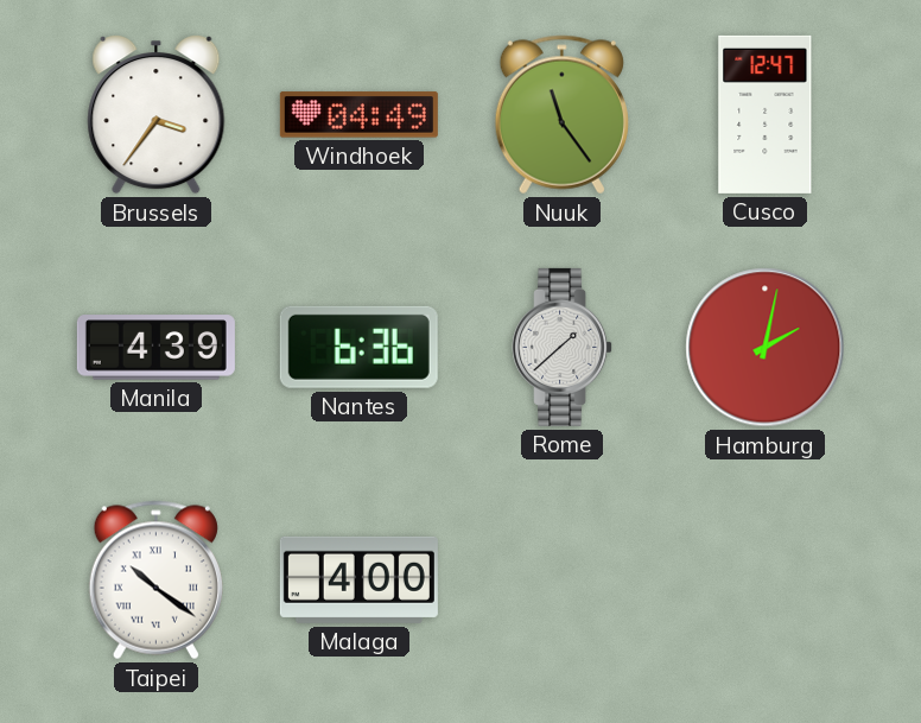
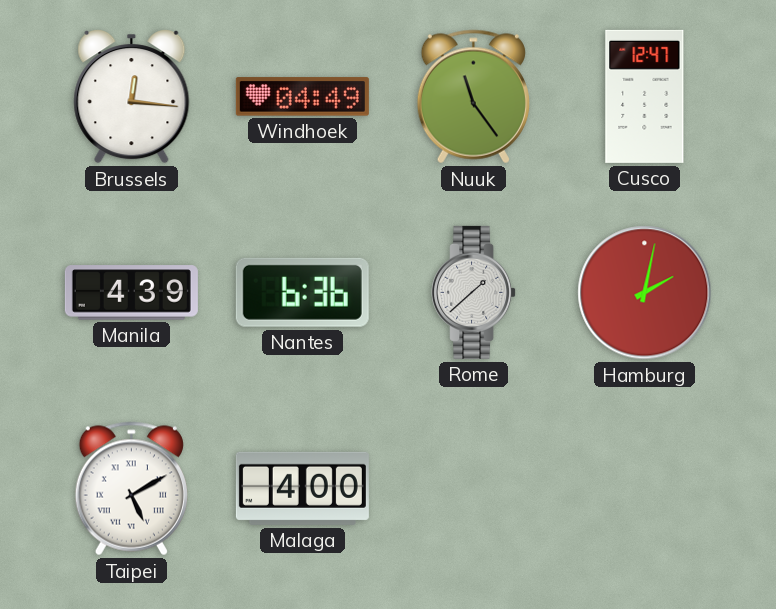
Brussels: 3:36 -> 12:16
Taipei: 10:21 -> 5:10
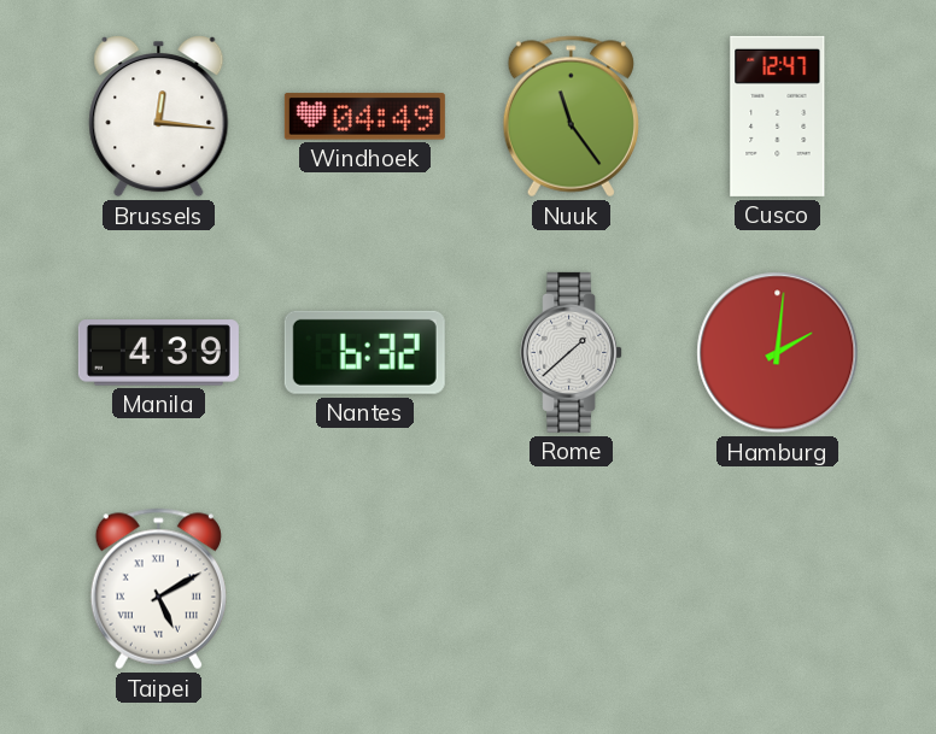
Nantes: 6:36 -> 6:32
Hamburg: 2:02 -> 2:01
Malaga: 4:00 -> none
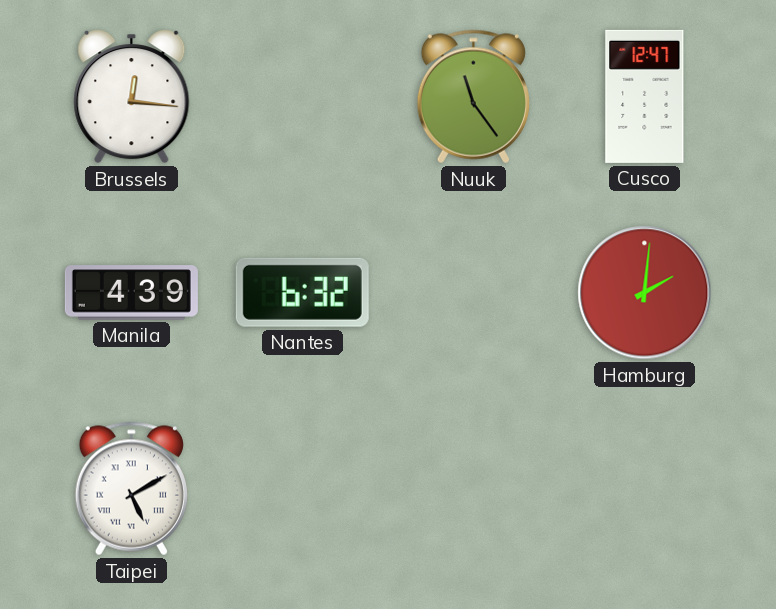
Windhoek: 04:49 -> none
Rome: 1:38 -> none
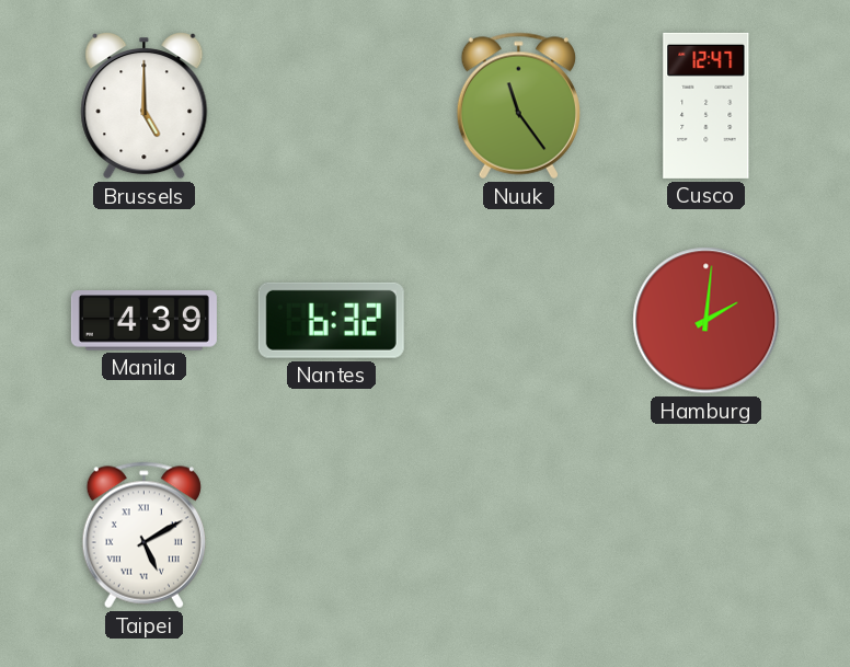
Brussels: 12:16 -> 5:00
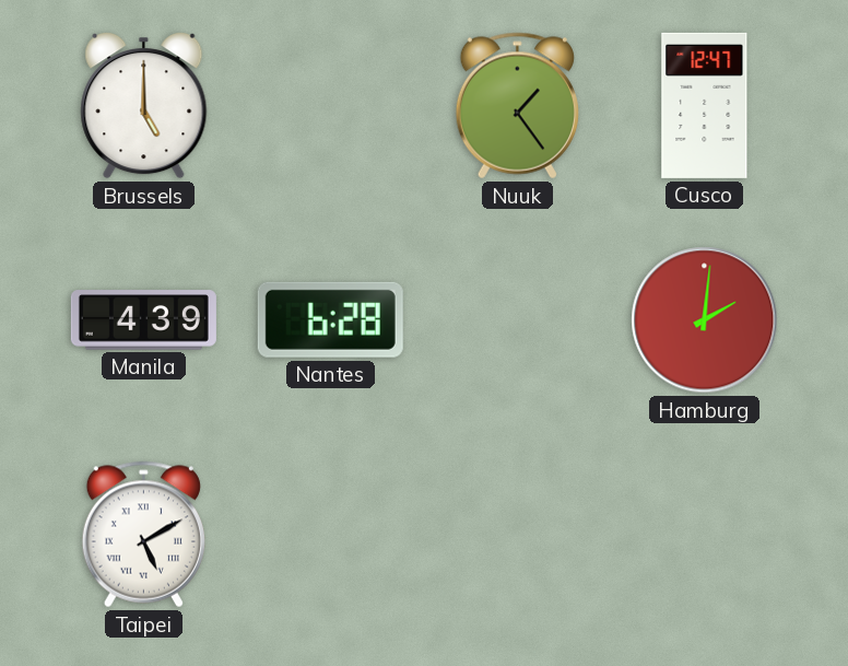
Nuuk: 11:24 -> 1:24
Nantes: 6:32 -> 6:28
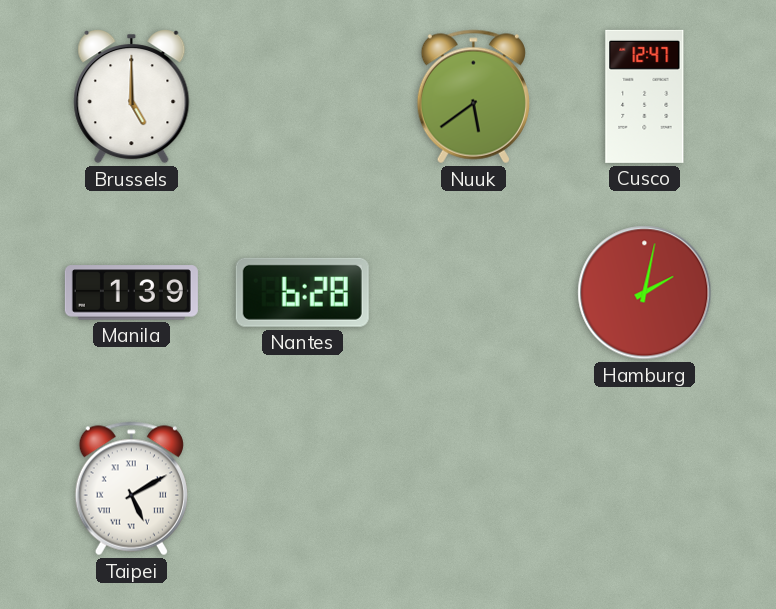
Nuuk: 1:24 -> 5:39
Manila: 4:39 -> 1:39
Hamburg: 2:01 -> 2:02
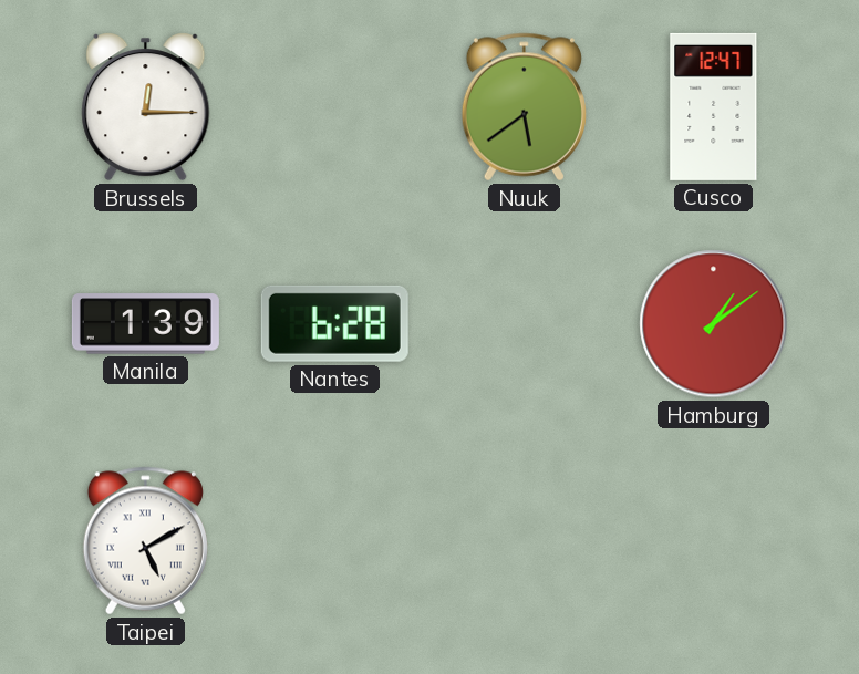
Brussels: 5:00 -> 12:15
Hamburg: 2:02 -> 1:09
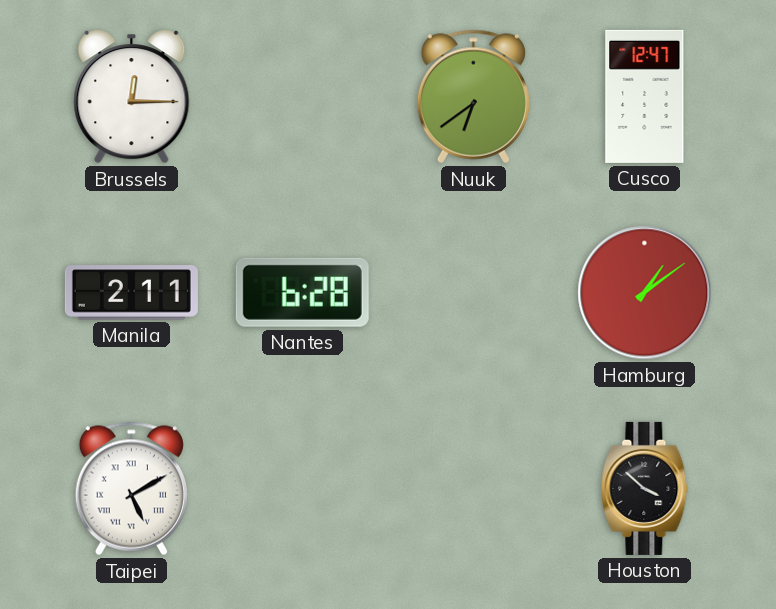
Nuuk: 5:39 -> 6:39
Manila: 1:39 -> 2:11
Houston: none -> 3:52
